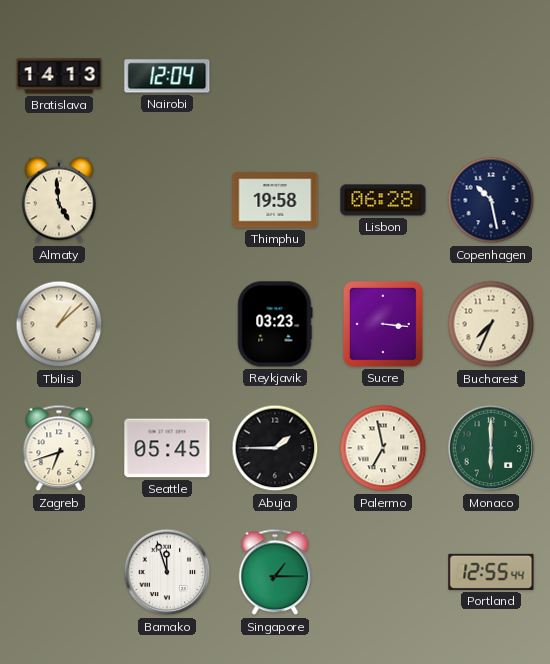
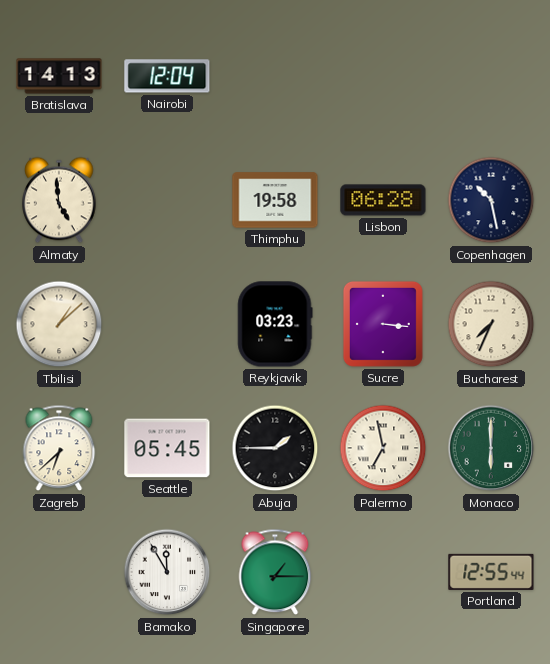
Zagreb: 6:42 -> 6:38
Bamako: 11:57 -> 11:55
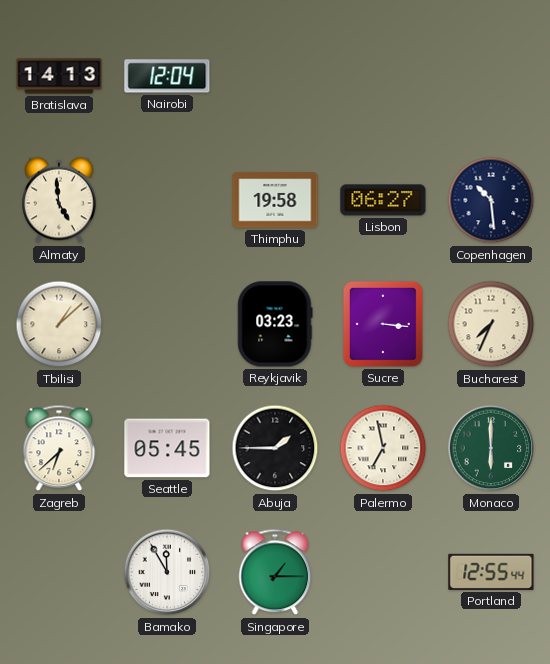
Lisbon: 06:28 -> 06:27
Copenhagen: 10:28 -> 10:29
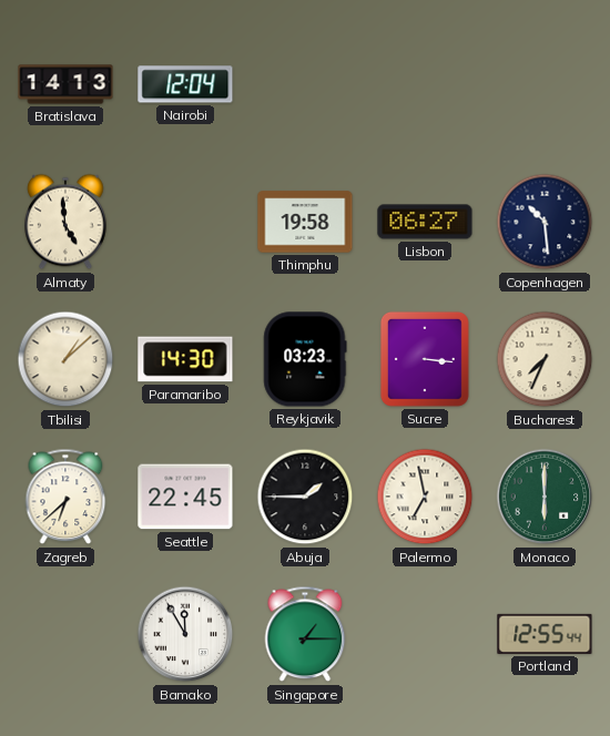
Paramaribo: none -> 14:30
Seattle: 05:45 -> 22:45
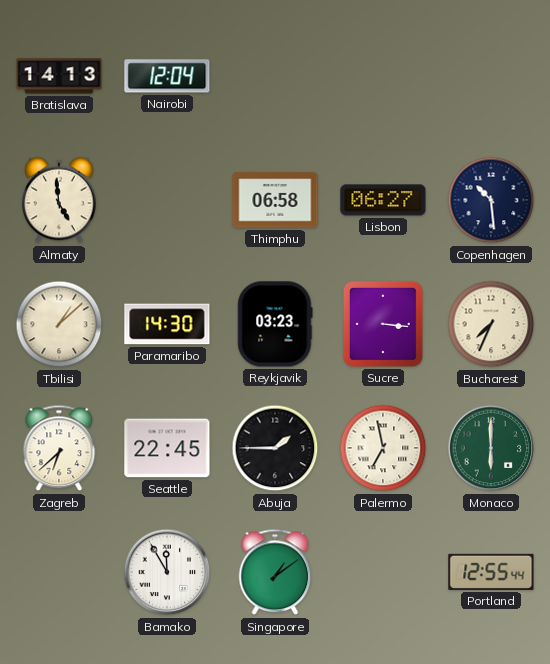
Thimphu: 19:58 -> 06:58
Singapore: 1:15 -> 1:09
